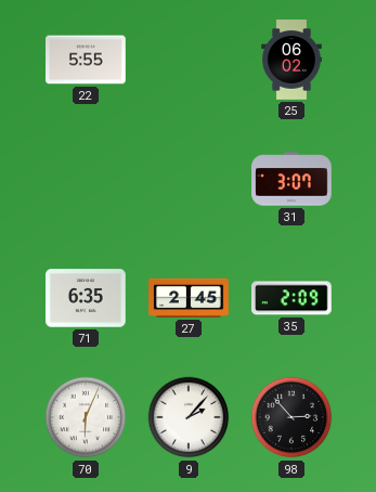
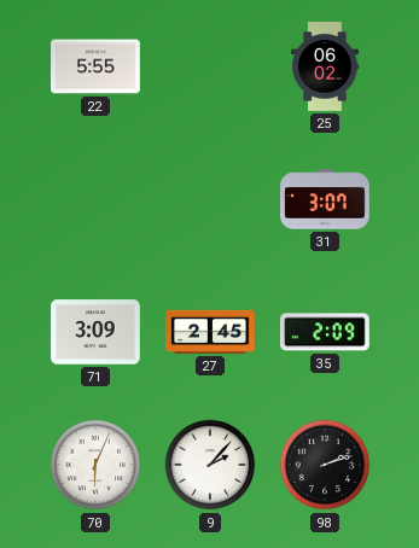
71: 6:35 -> 3:09
98: 2:53 -> 2:12
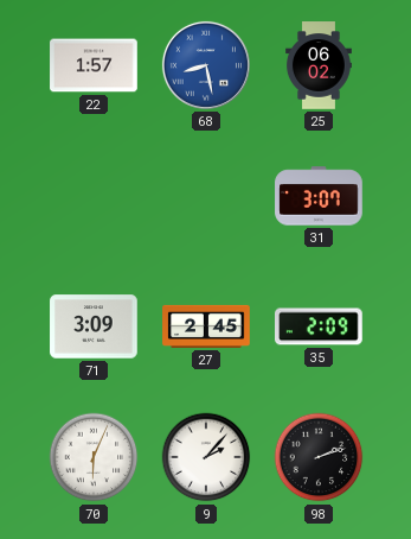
22: 5:55 -> 1:57
68: none -> 8:28
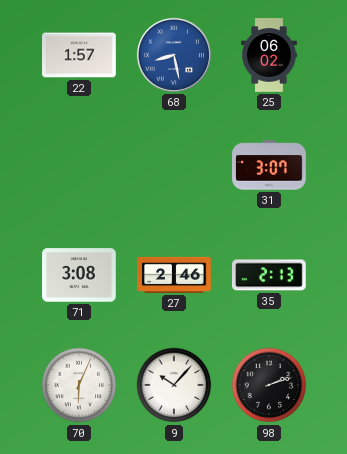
71: 3:09 -> 3:08
27: 2:45 -> 2:46
35: 2:09 -> 2:13
9: 2:07 -> 10:07
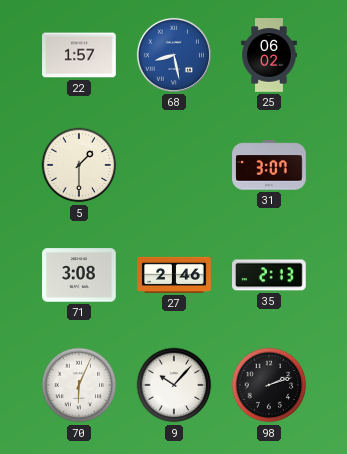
5: none -> 1:30
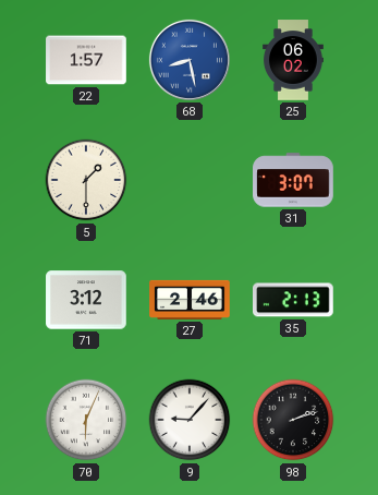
71: 3:08 -> 3:12
9: 10:07 -> 9:07
